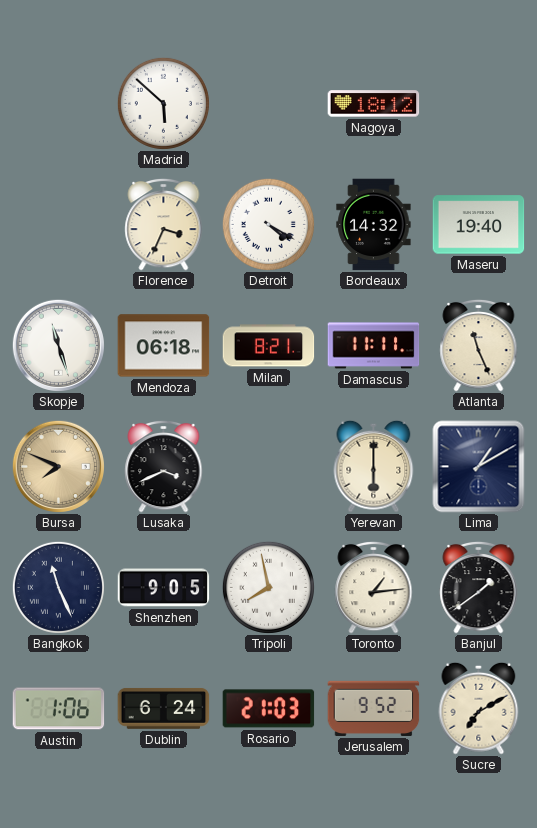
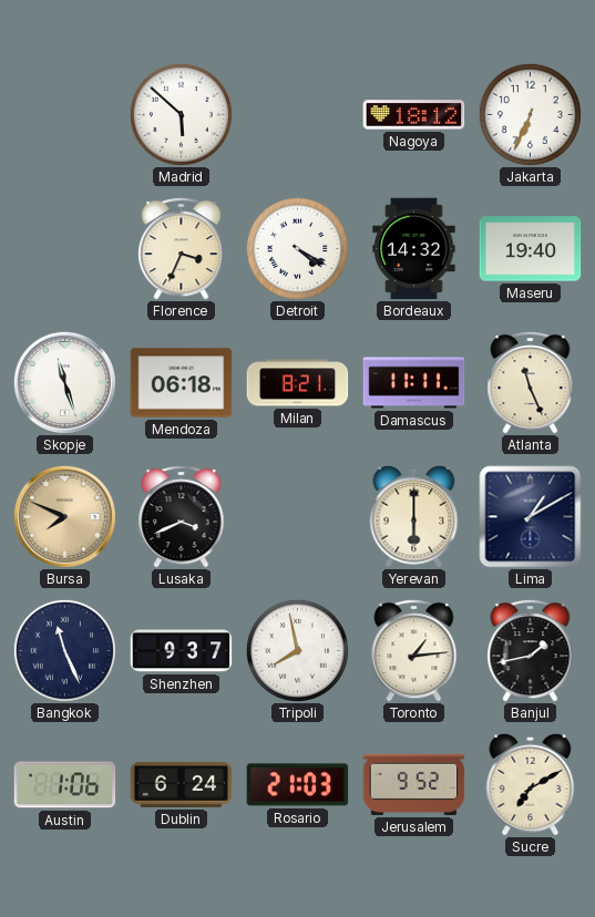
Jakarta: none -> 6:34
Shenzhen: 9:05 -> 9:37
Banjul: 1:39 -> 1:43
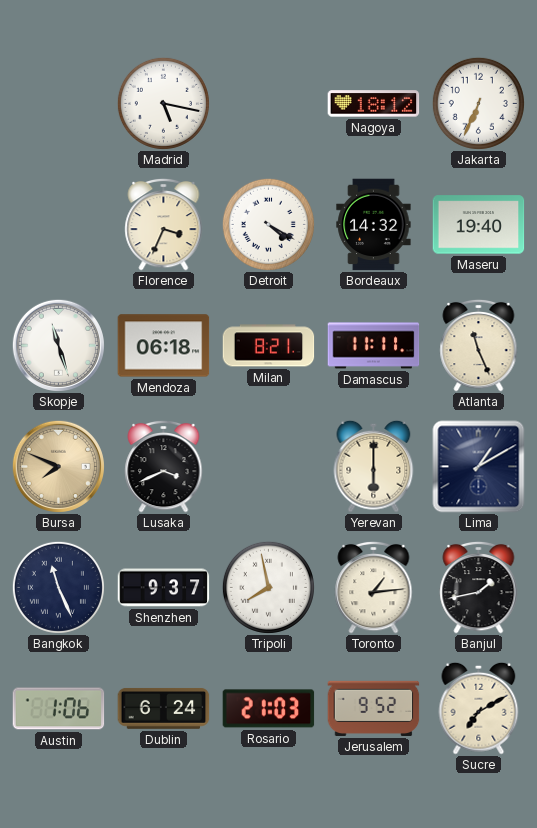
Madrid: 5:52 -> 5:17
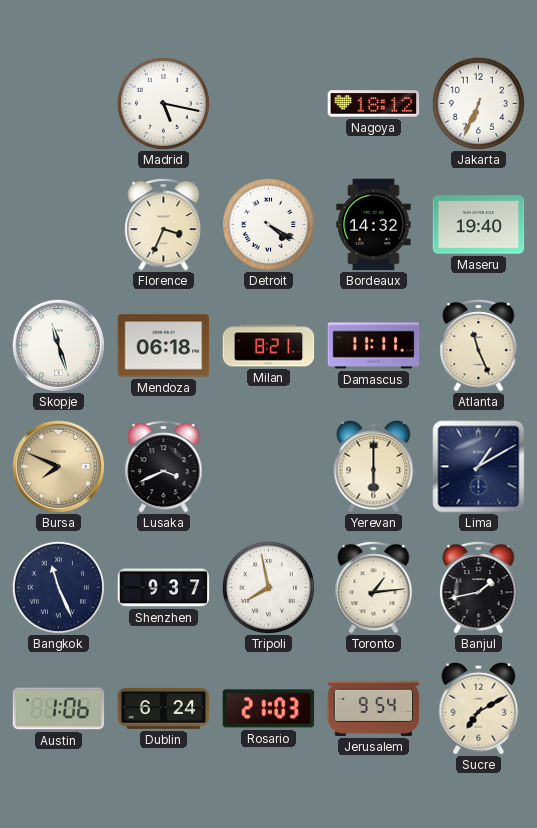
Jerusalem: 9:52 -> 9:54
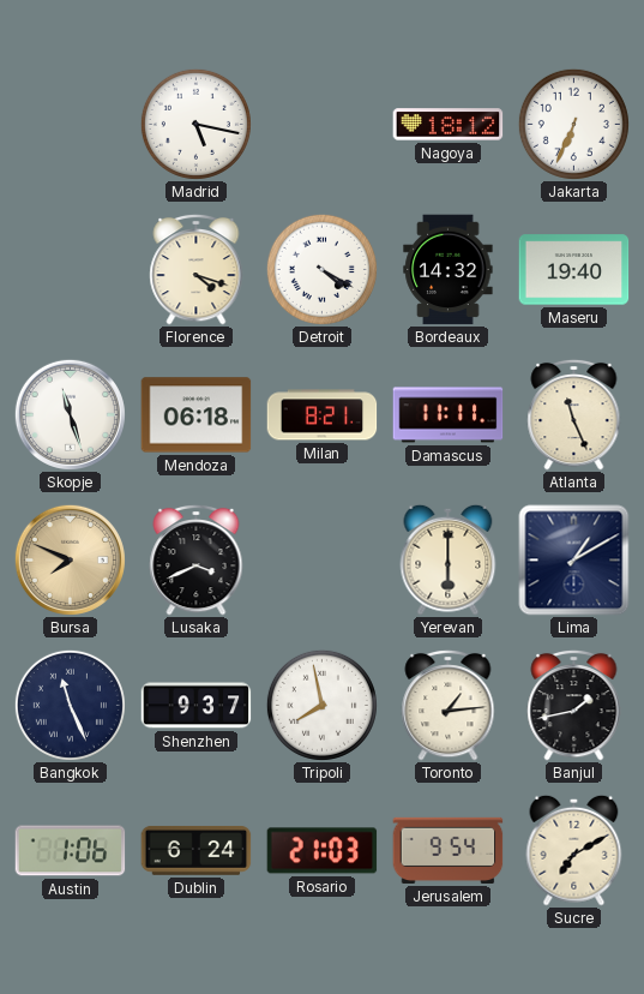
Florence: 3:34 -> 4:18
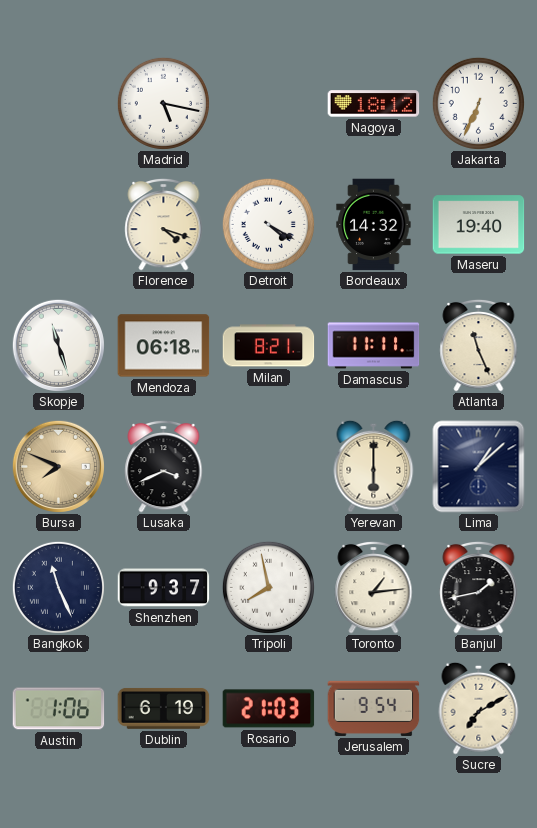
Lima: 1:10 -> 1:08
Dublin: 6:24 -> 6:19
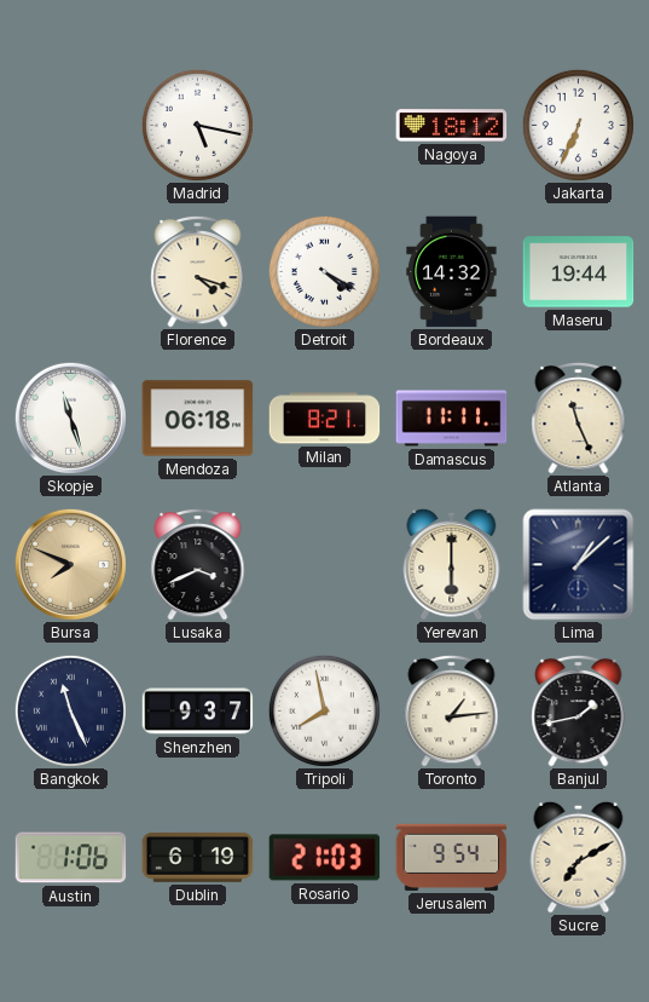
Maseru: 19:40 -> 19:44
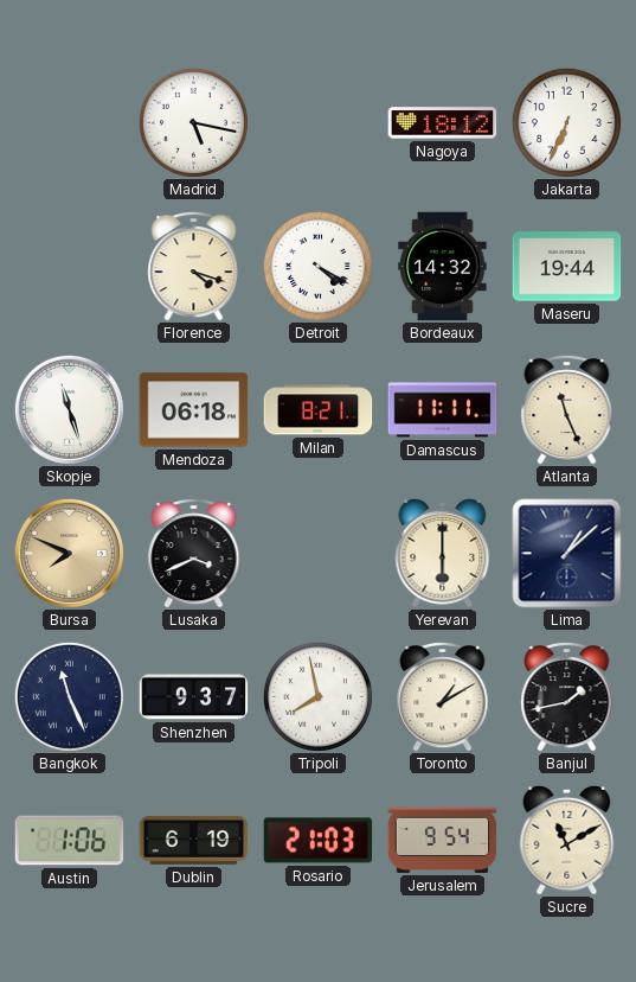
Toronto: 1:14 -> 1:10
Sucre: 7:10 -> 11:10
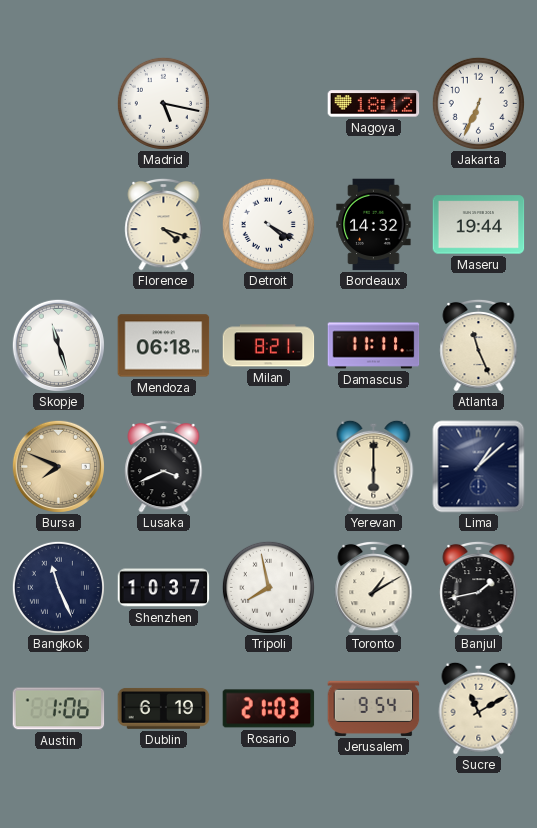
Shenzhen: 9:37 -> 10:37
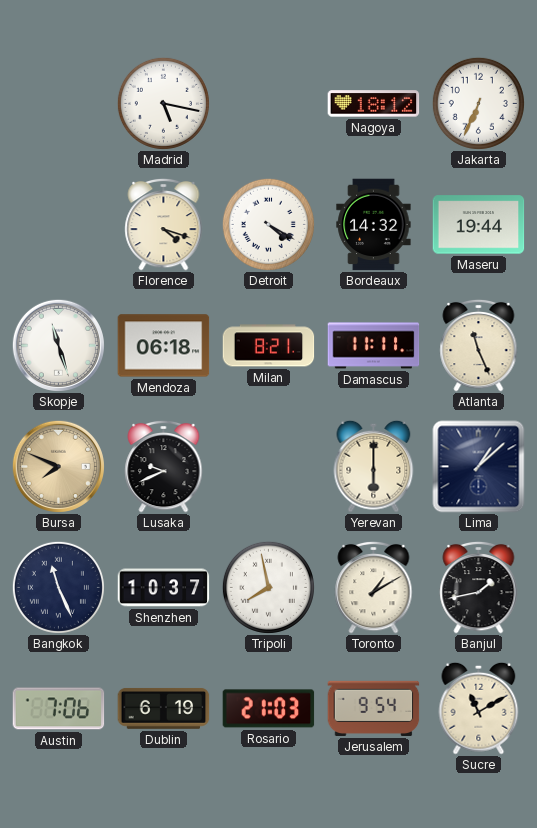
Lusaka: 3:41 -> 9:41
Austin: 1:06 -> 7:06
